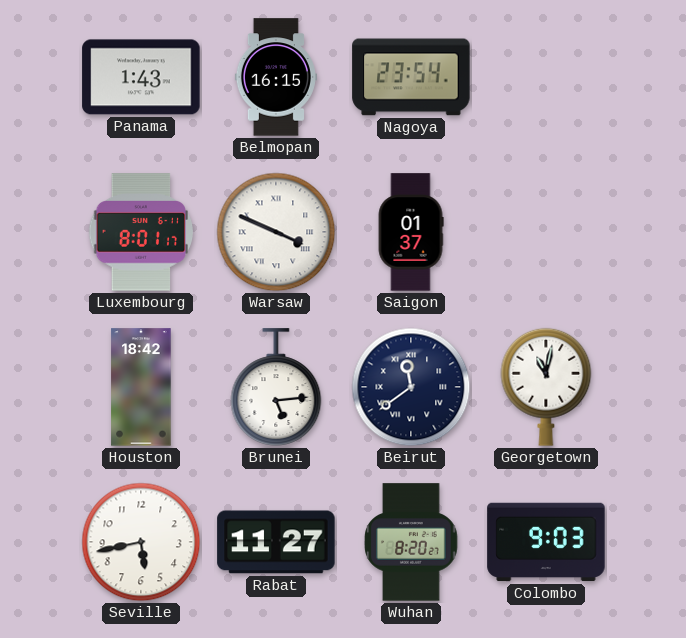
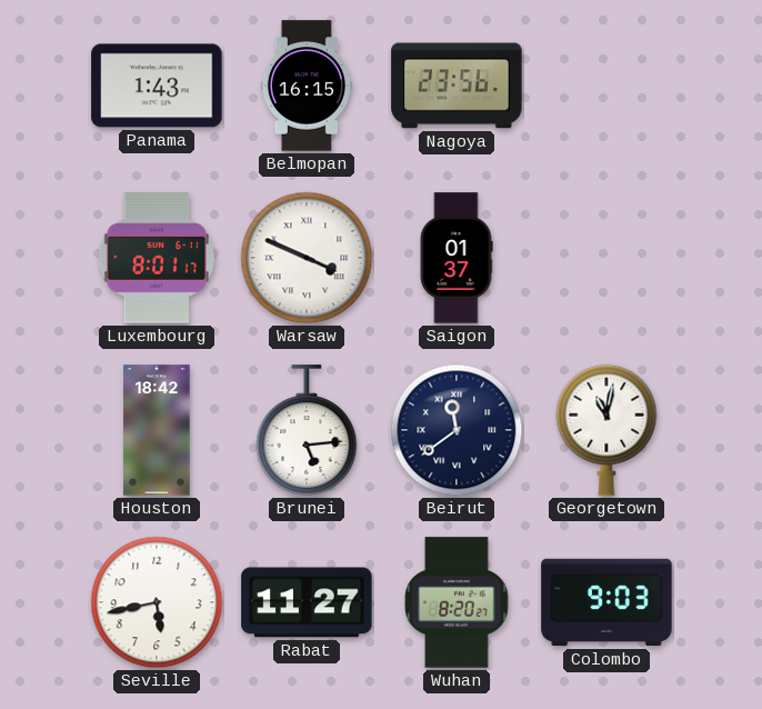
Nagoya: 23:54 -> 23:56
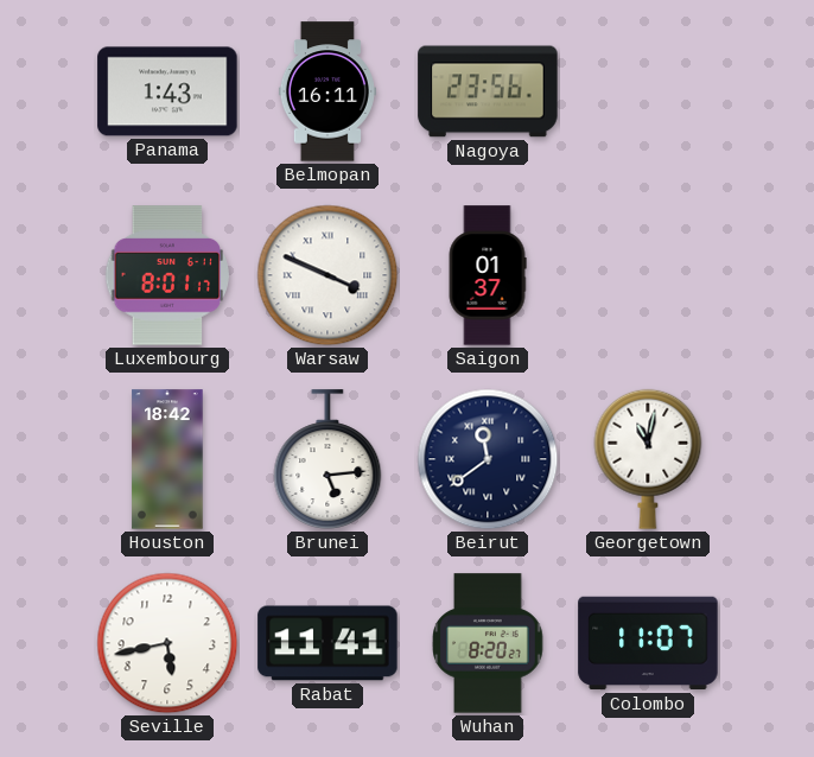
Belmopan: 16:15 -> 16:11
Rabat: 11:27 -> 11:41
Colombo: 9:03 -> 11:07
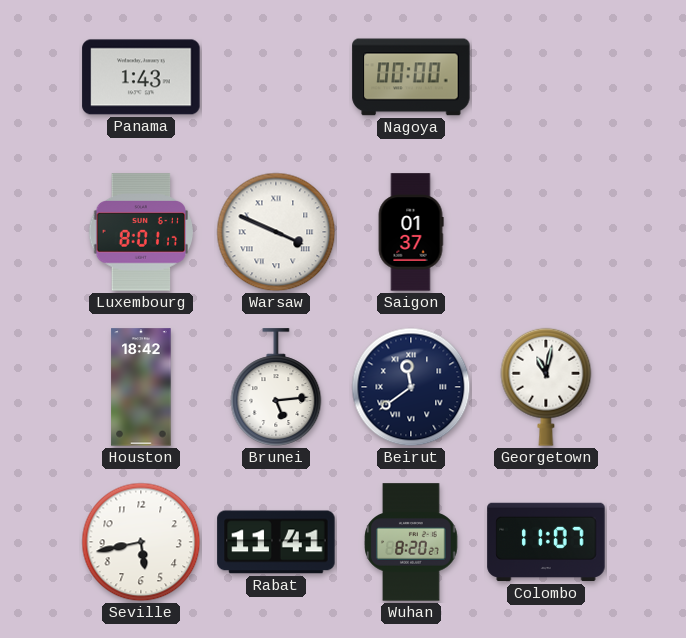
Belmopan: 16:11 -> none
Nagoya: 23:56 -> 00:00
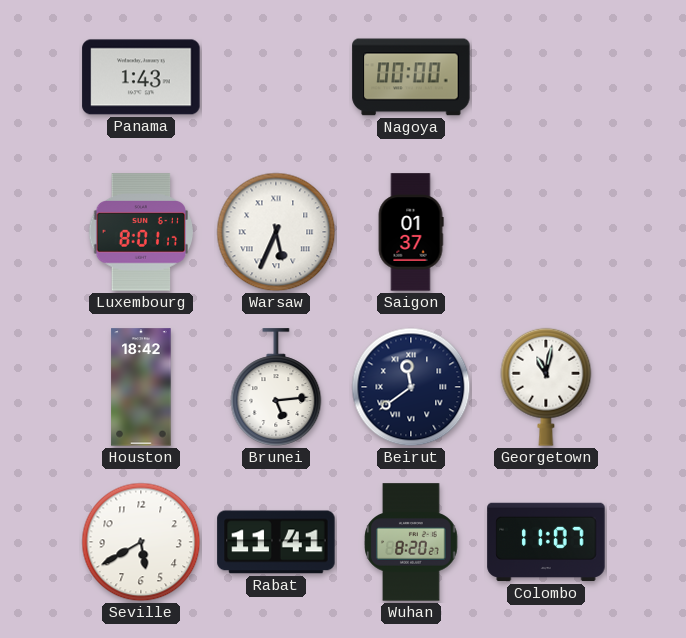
Warsaw: 3:49 -> 5:34
Seville: 5:43 -> 5:40
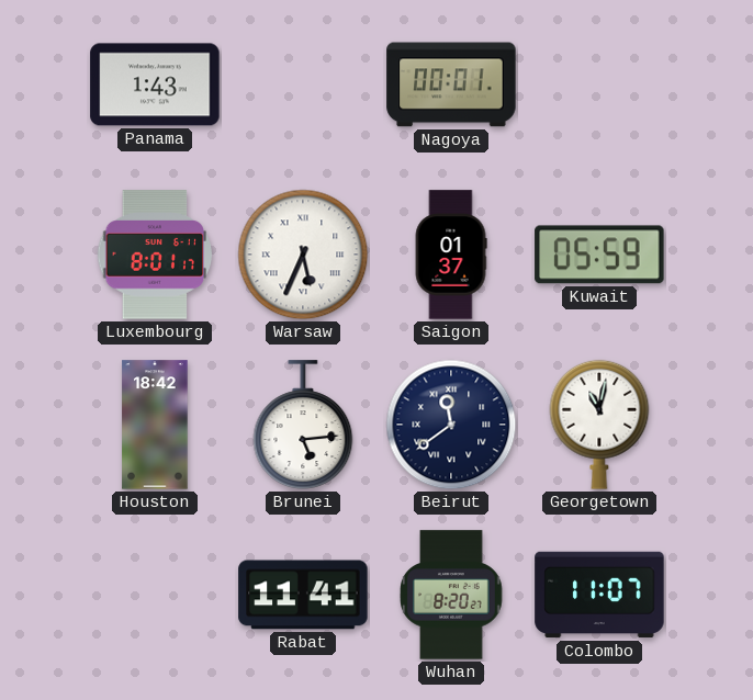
Nagoya: 00:00 -> 00:01
Kuwait: none -> 05:59
Seville: 5:40 -> none
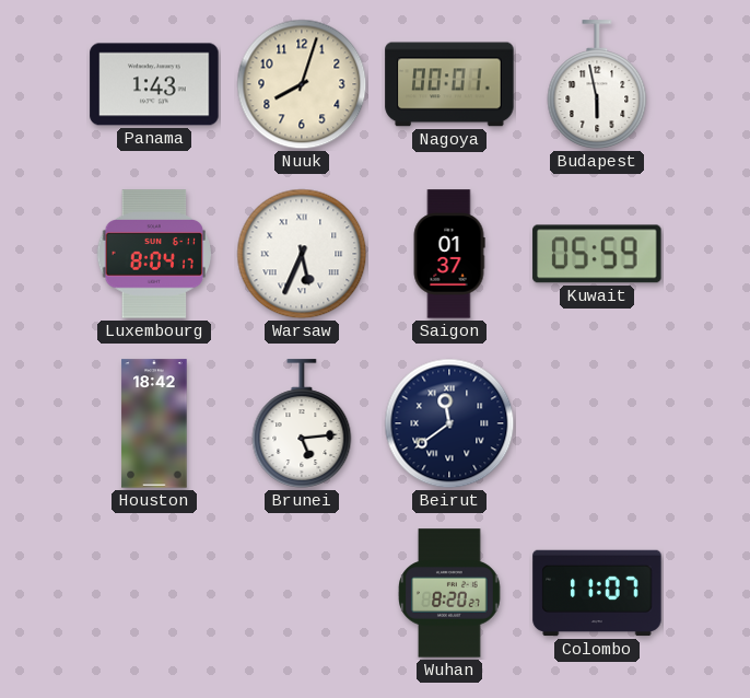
Nuuk: none -> 8:03
Budapest: none -> 5:58
Luxembourg: 8:01 -> 8:04
Georgetown: 11:02 -> none
Rabat: 11:41 -> none
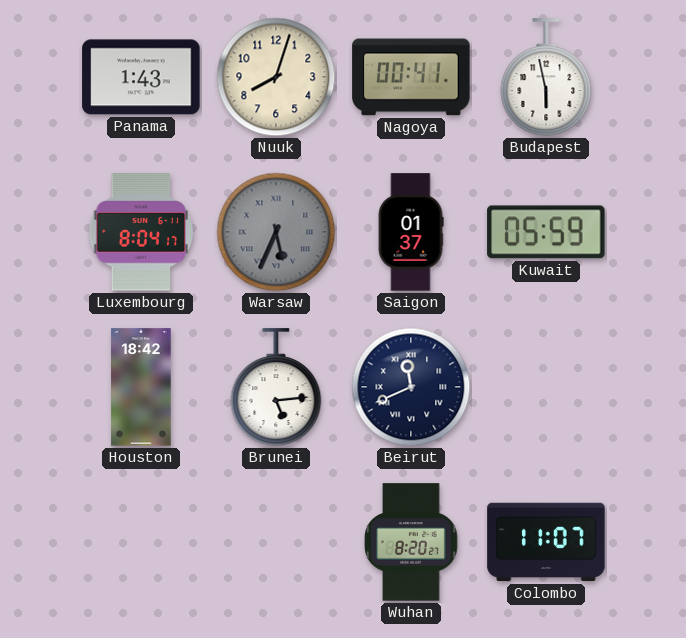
Nagoya: 00:01 -> 00:41
Warsaw dial: white -> grey
Beirut: 11:39 -> 11:41
